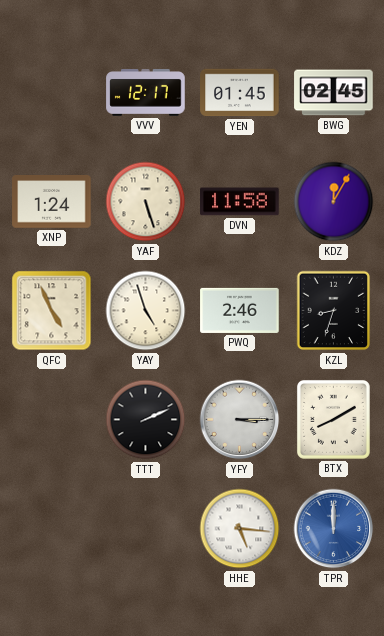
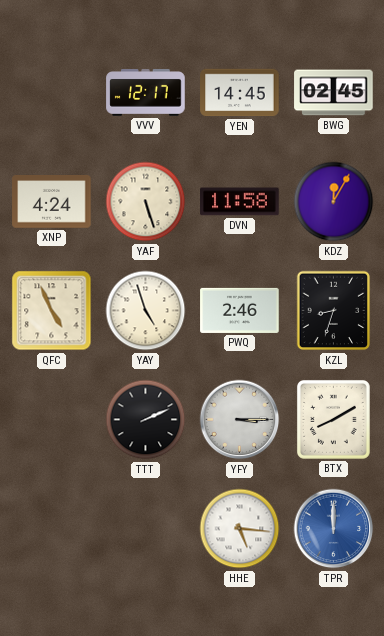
YEN: 01:45 -> 14:45
XNP: 1:24 -> 4:24
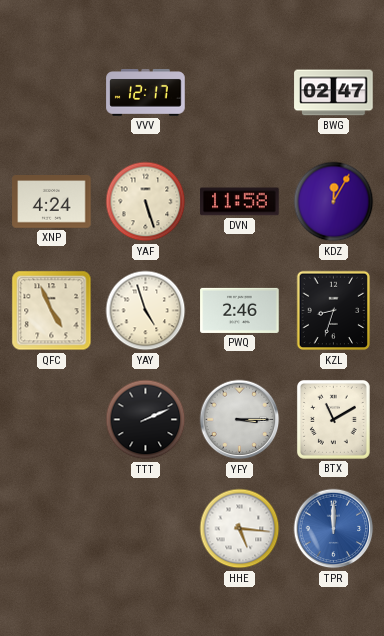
YEN: 14:45 -> none
BWG: 02:45 -> 02:47
BTX: 8:10 -> 11:10
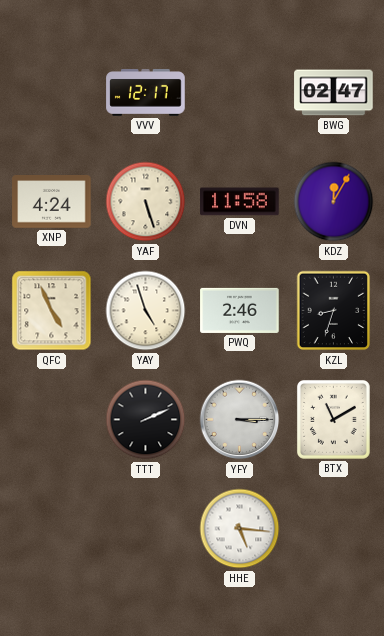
TPR: 12:00 -> none
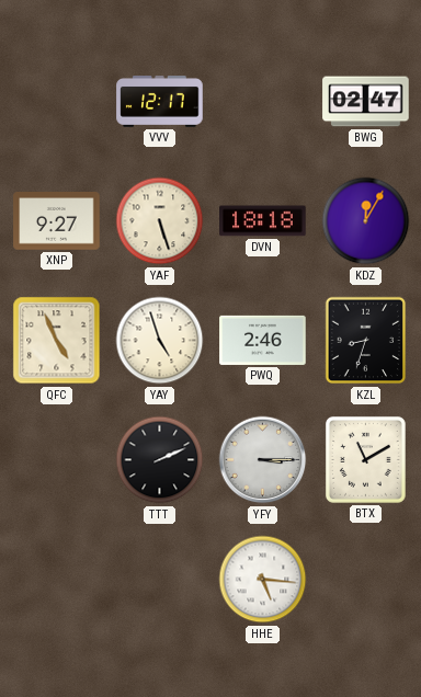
XNP: 4:24 -> 9:27
DVN: 11:58 -> 18:18
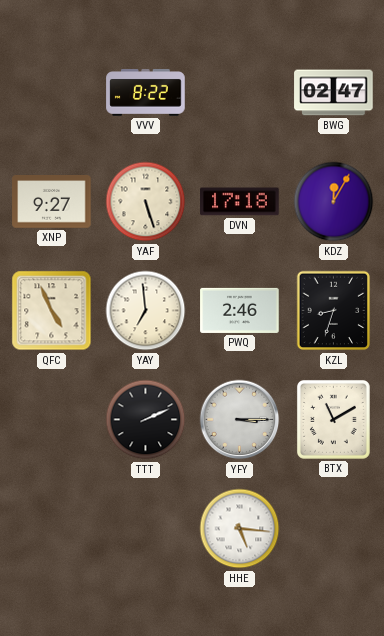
VVV: 12:17 -> 8:22
DVN: 18:18 -> 17:18
YAY: 4:57 -> 6:59
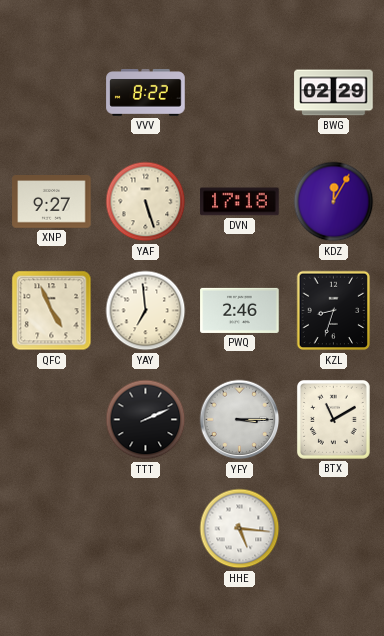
BWG: 02:47 -> 02:29
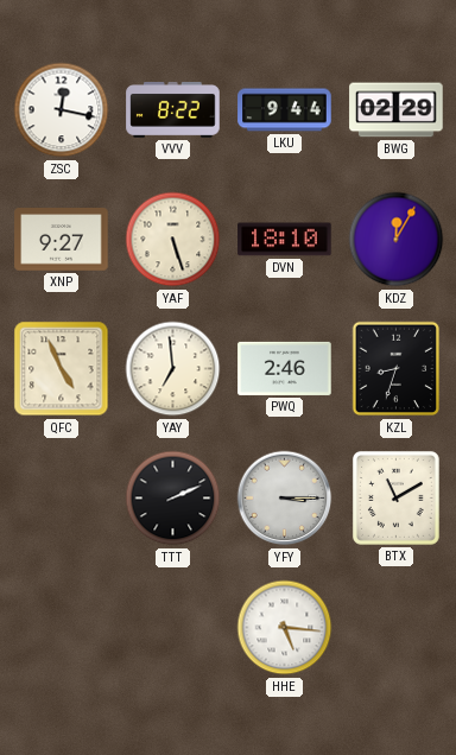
ZSC: none -> 12:17
LKU: none -> 9:44
DVN: 17:18 -> 18:10
